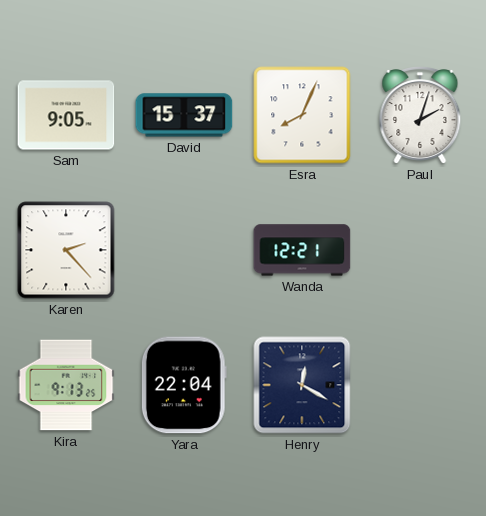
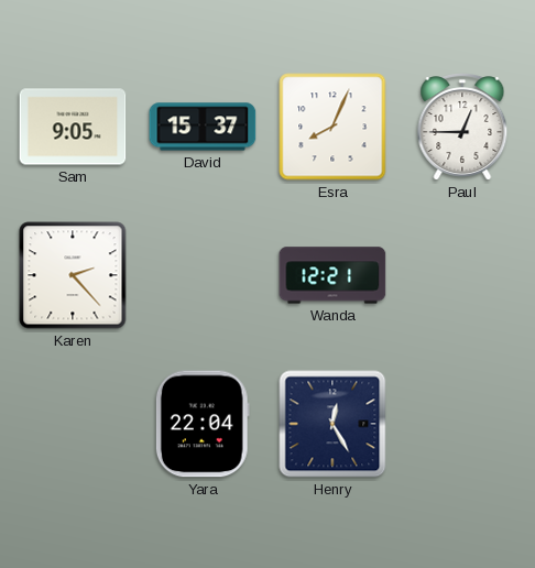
Paul: 2:03 -> 12:45
Kira: 9:13 -> none
Henry: 12:20 -> 12:25
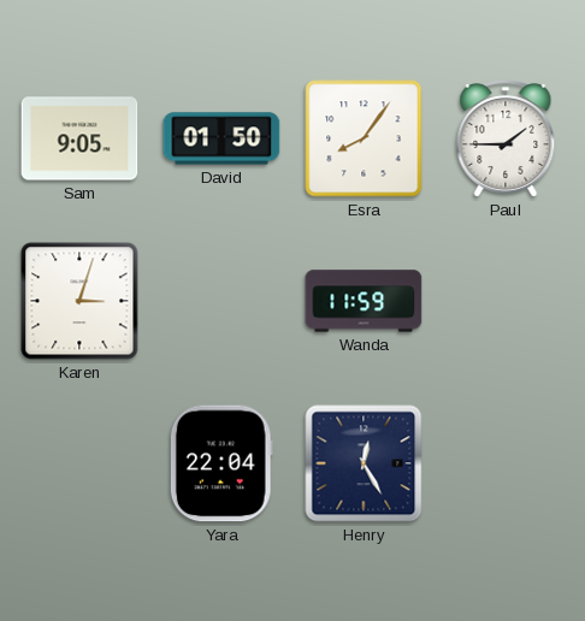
David: 15:37 -> 01:50
Esra: 8:04 -> 8:06
Paul: 12:45 -> 1:45
Karen: 2:23 -> 3:03
Wanda: 12:21 -> 11:59
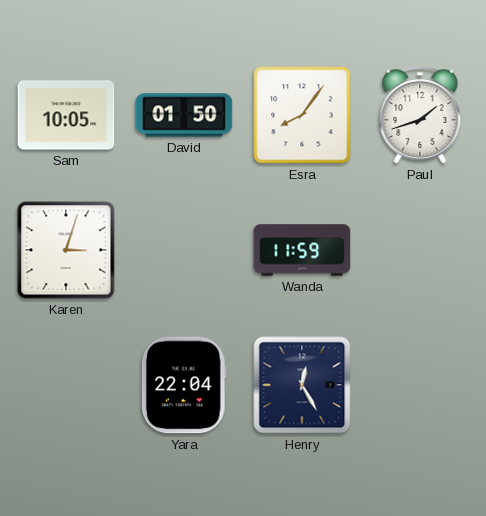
Sam: 9:05 -> 10:05
Paul: 1:45 -> 1:42
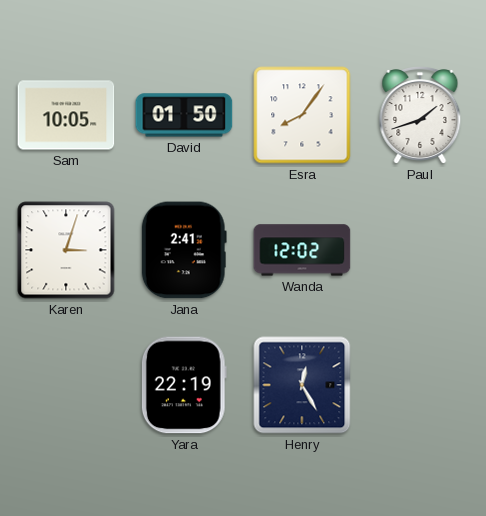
Jana: none -> 2:41
Wanda: 11:59 -> 12:02
Yara: 22:04 -> 22:19
